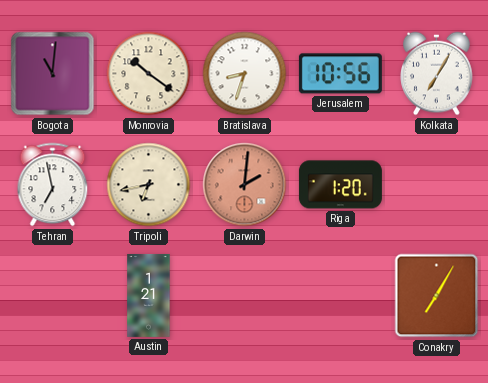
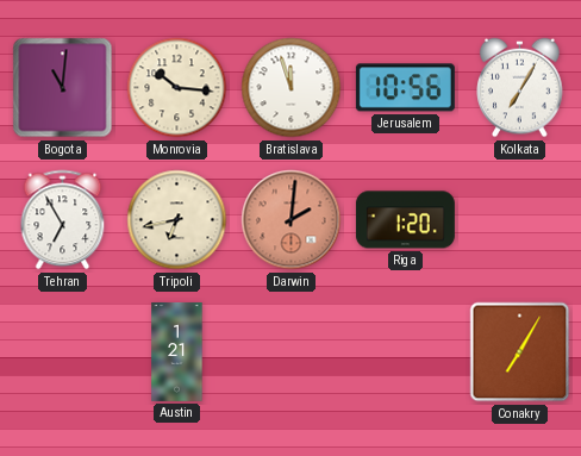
Monrovia: 10:21 -> 10:16
Bratislava: 8:33 -> 11:57
Tehran: 6:58 -> 6:55
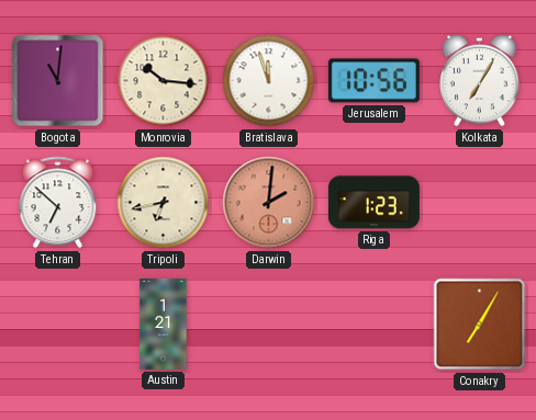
Tehran: 6:55 -> 6:52
Riga: 1:20 -> 1:23
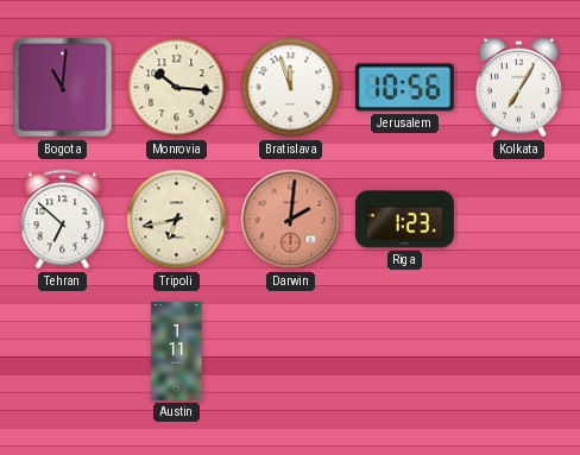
Austin: 1:21 -> 1:11
Conakry: 7:05 -> none
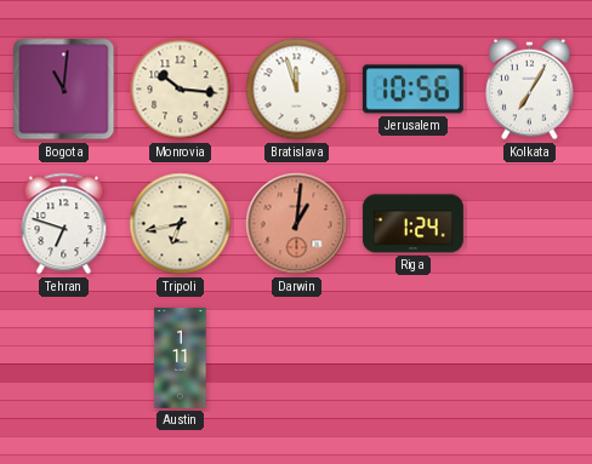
Tehran: 6:52 -> 6:48
Darwin: 2:01 -> 1:01
Riga: 1:23 -> 1:24
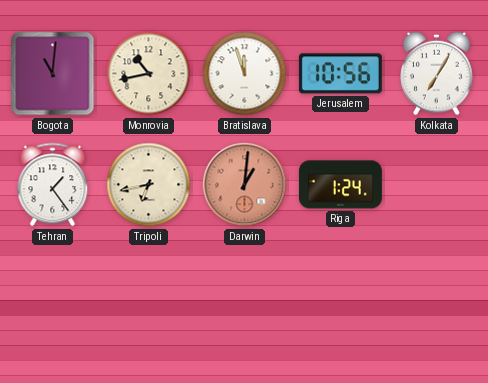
Monrovia: 10:16 -> 10:43
Tehran: 6:48 -> 1:24
Austin: 1:11 -> none
